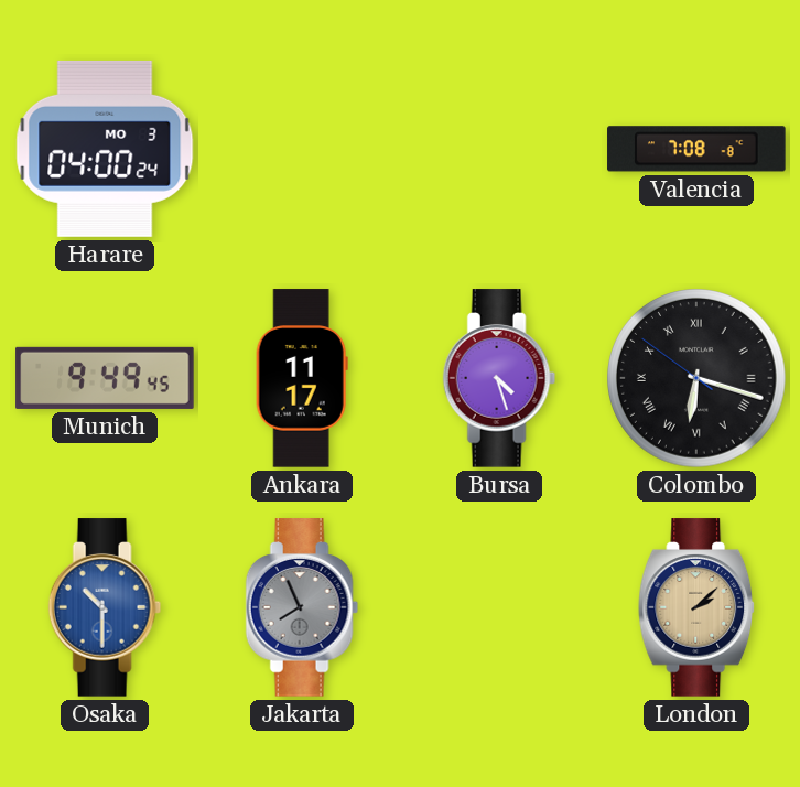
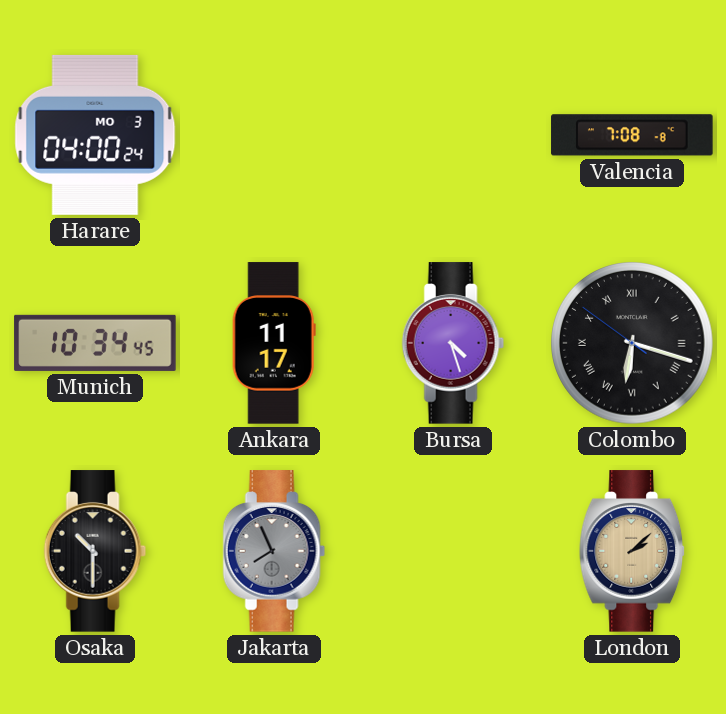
Munich: 9:49 -> 10:34
Osaka dial: blue -> black
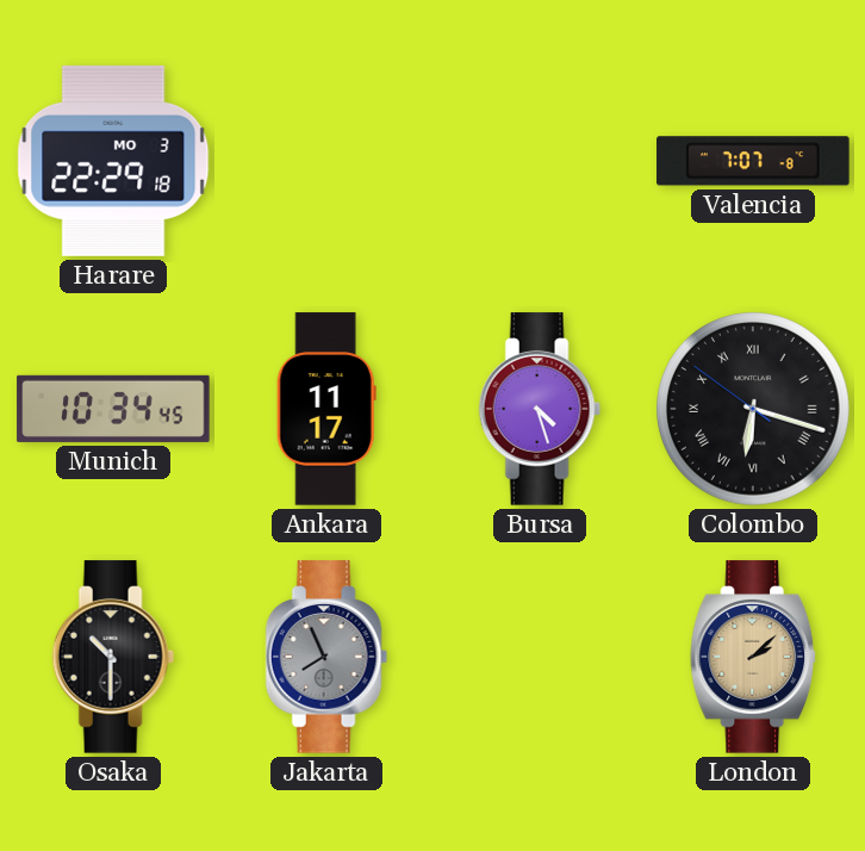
Harare: 04:00 -> 22:29
Valencia: 7:08 -> 7:07
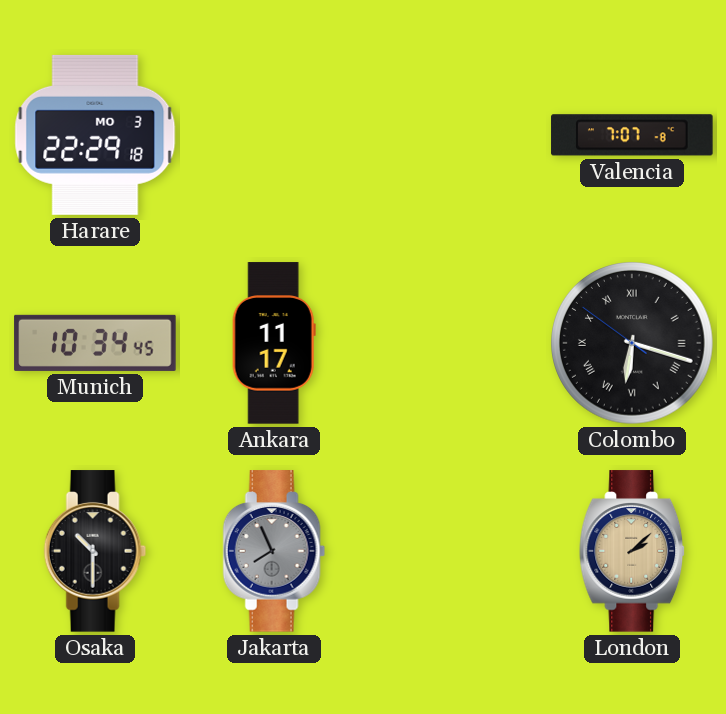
Bursa: 4:27 -> none
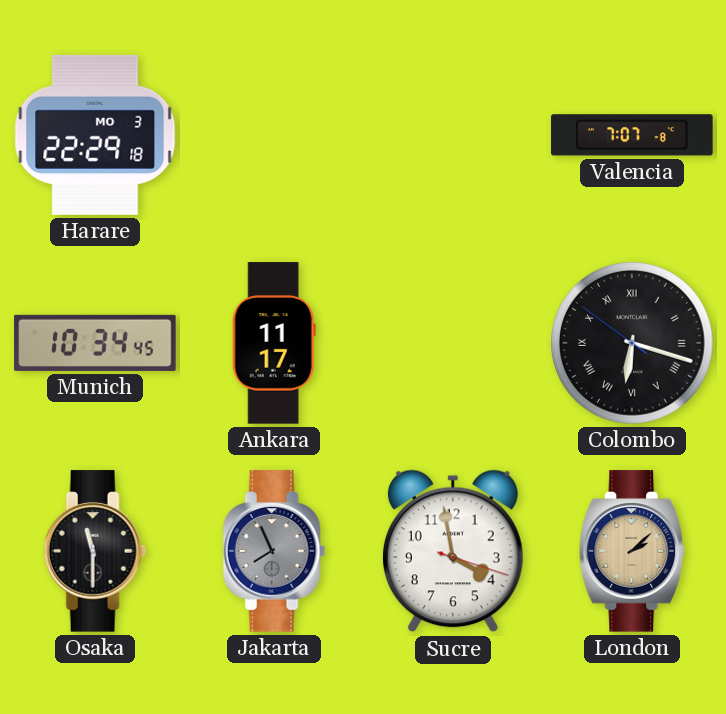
Osaka: 10:30 -> 11:30
Sucre: none -> 3:58
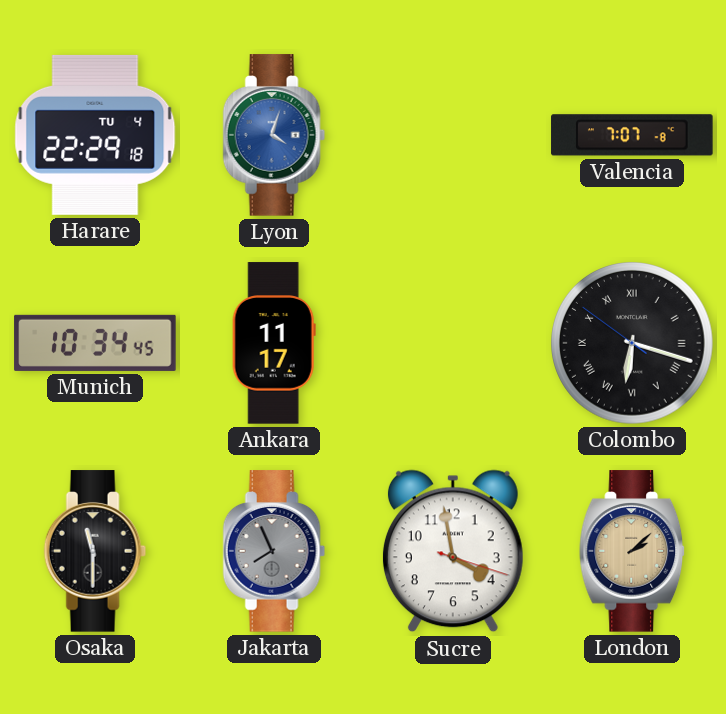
Harare date: MO 3 -> TU 4
Lyon: none -> 4:03
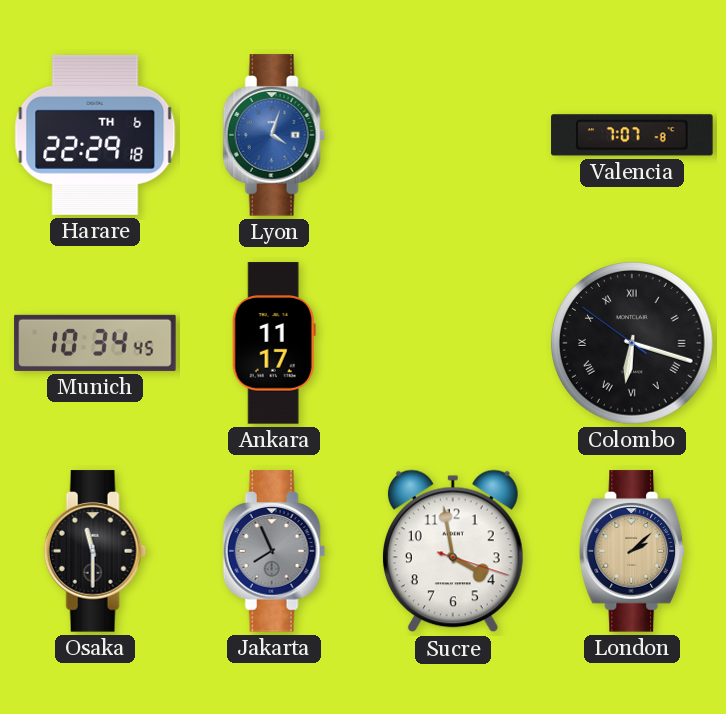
Harare date: TU 4 -> TH 6
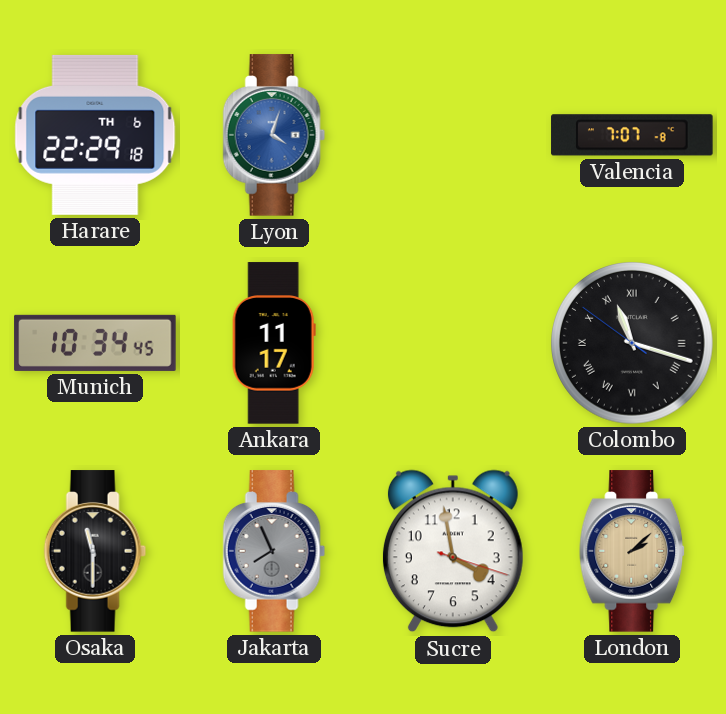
Colombo: 6:17 -> 11:17
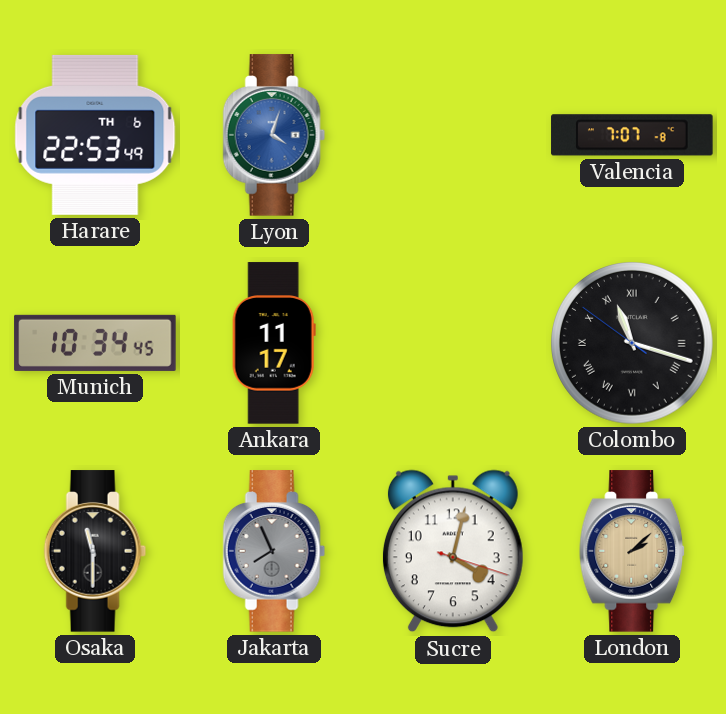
Harare: 22:29 -> 22:53
Sucre: 3:58 -> 4:02
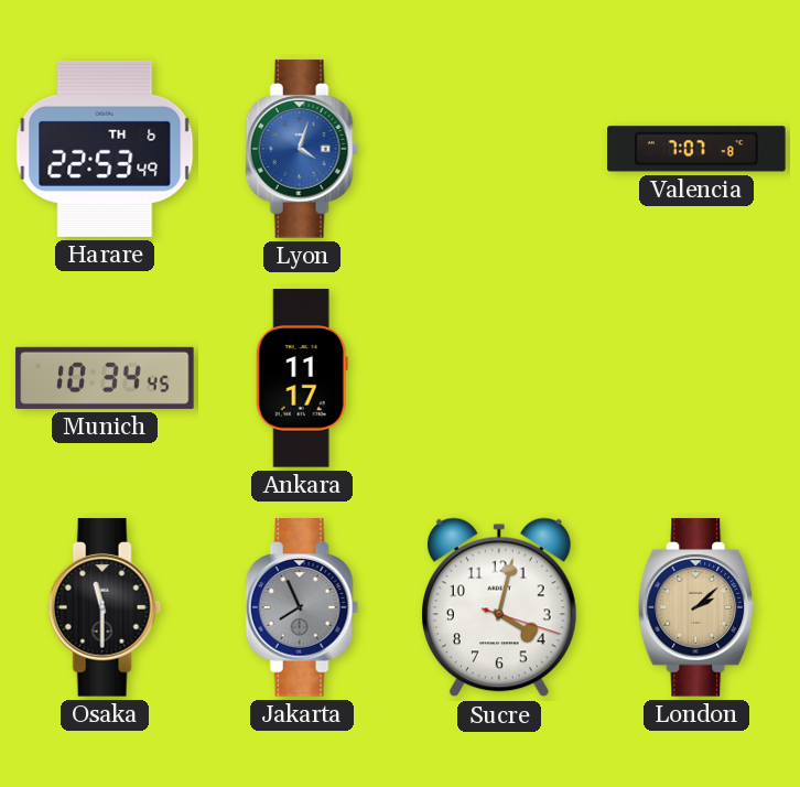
Colombo: 11:17 -> none
